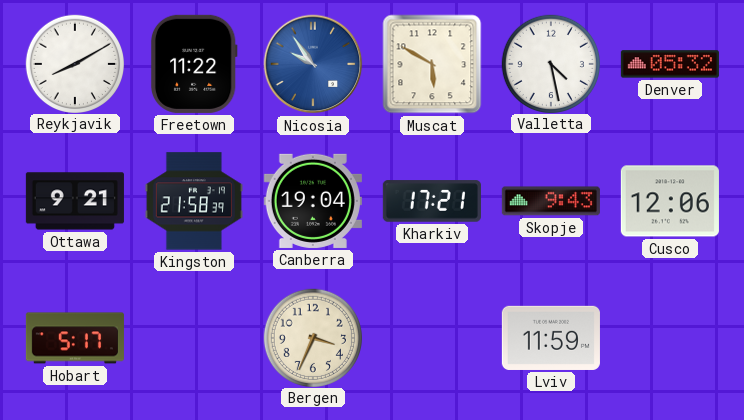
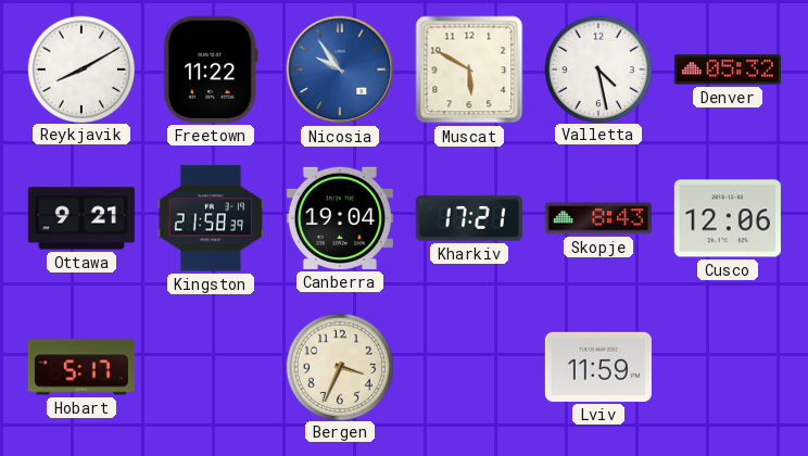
Skopje: 9:43 -> 8:43
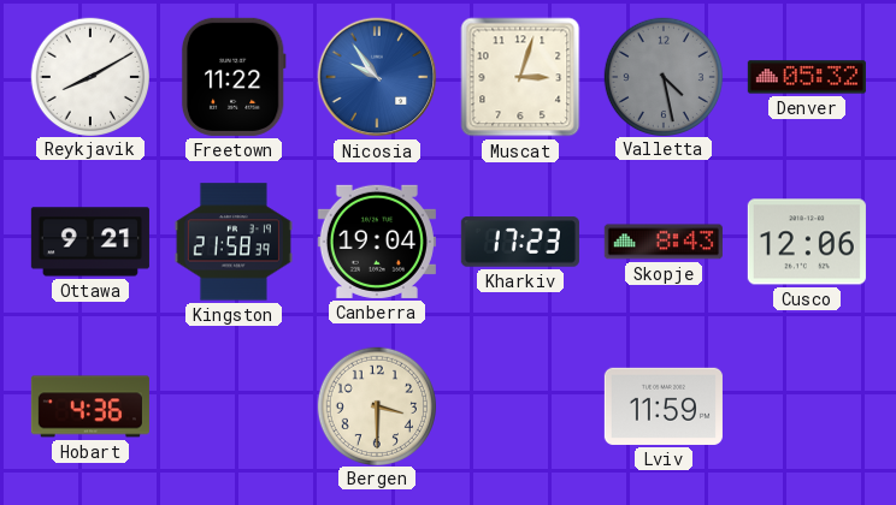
Muscat: 5:50 -> 3:03
Valletta dial: white -> grey
Kharkiv: 17:21 -> 17:23
Hobart: 5:17 -> 4:36
Bergen: 3:34 -> 3:30
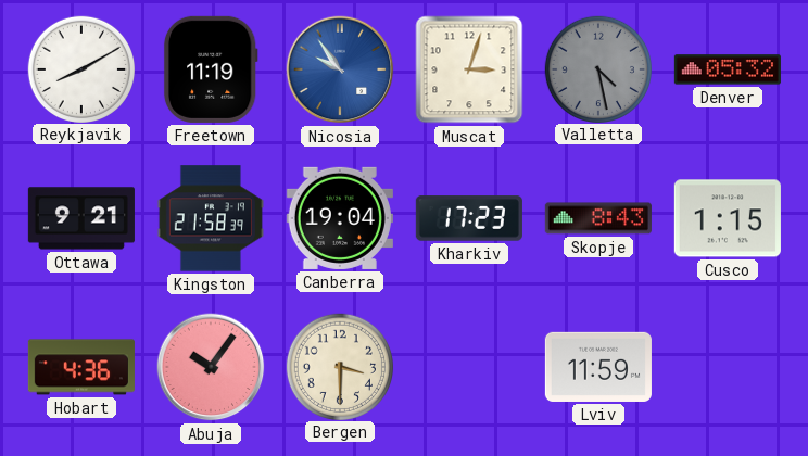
Freetown: 11:22 -> 11:19
Cusco: 12:06 -> 1:15
Abuja: none -> 10:06
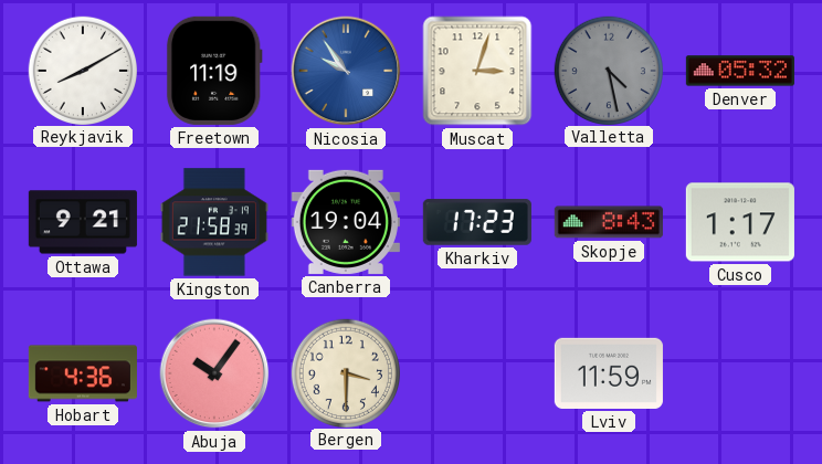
Cusco: 1:15 -> 1:17
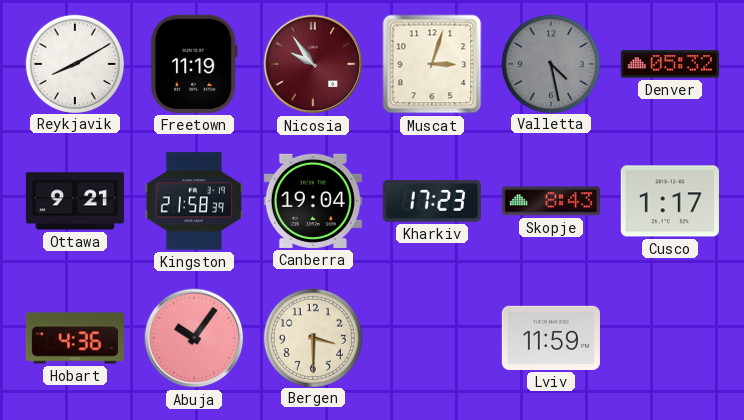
Nicosia dial: blue -> burgundy
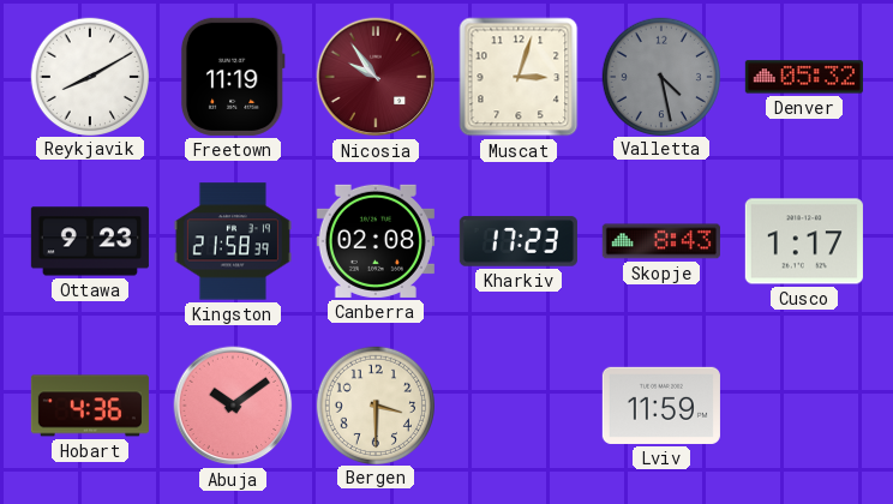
Ottawa: 9:21 -> 9:23
Canberra: 19:04 -> 02:08
Abuja: 10:06 -> 10:09
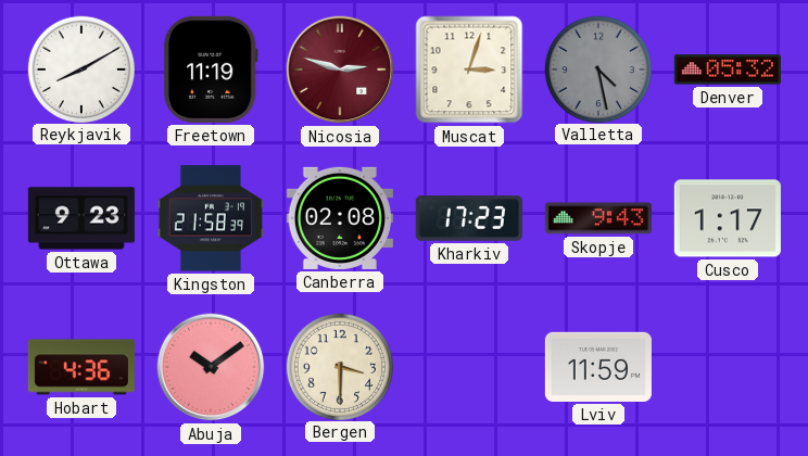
Nicosia: 9:54 -> 2:48
Skopje: 8:43 -> 9:43
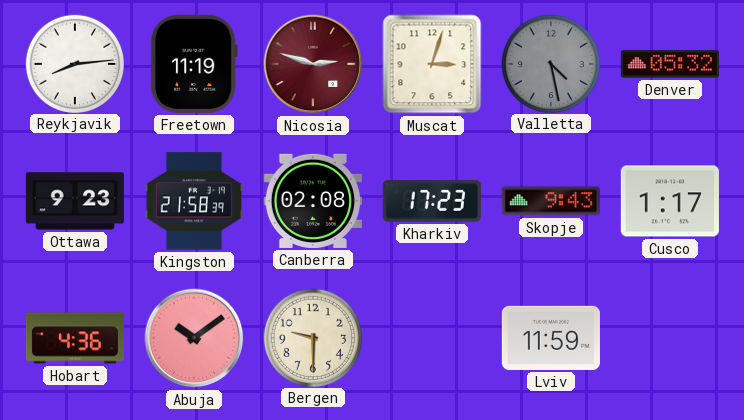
Reykjavik: 8:10 -> 8:14
Bergen: 3:30 -> 9:30
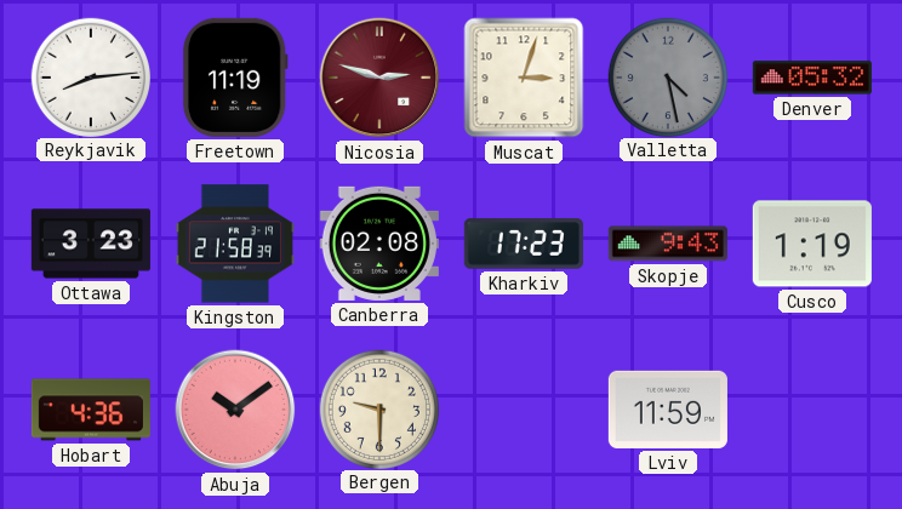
Ottawa: 9:23 -> 3:23
Cusco: 1:17 -> 1:19
